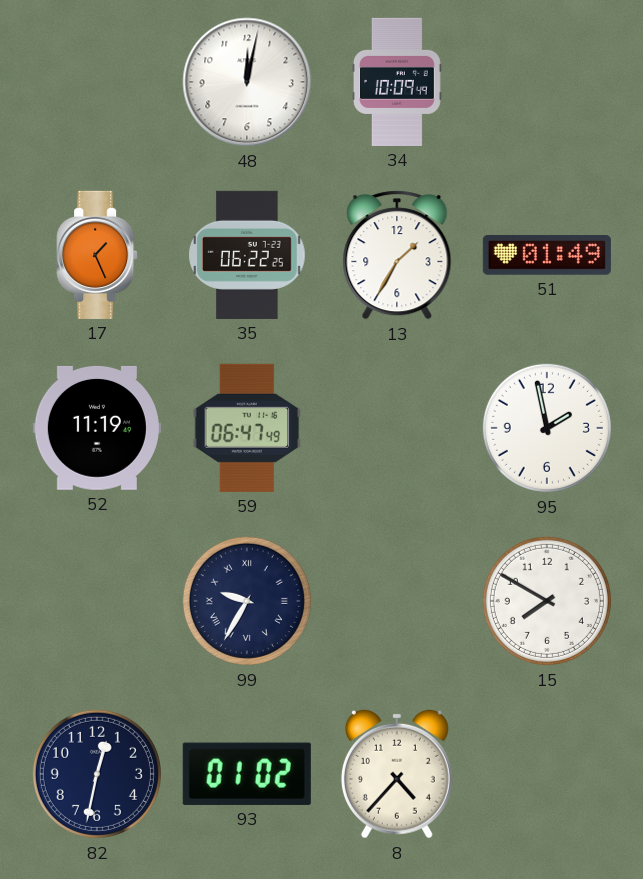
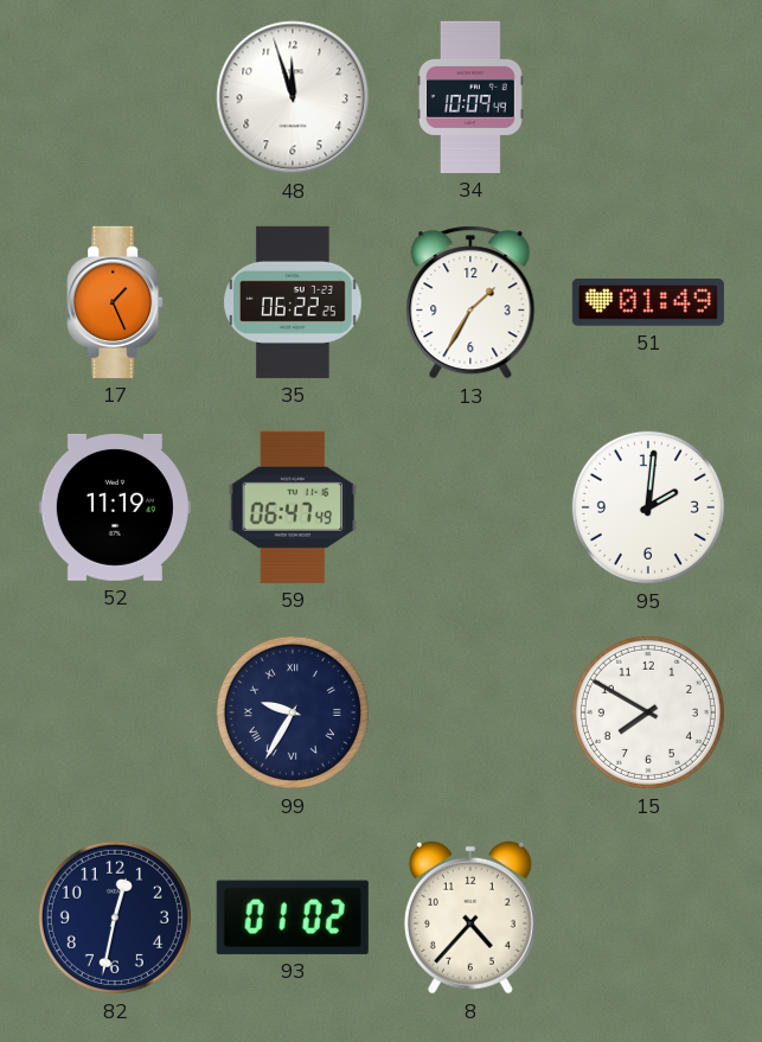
48: 12:02 -> 11:57
95: 1:58 -> 2:01
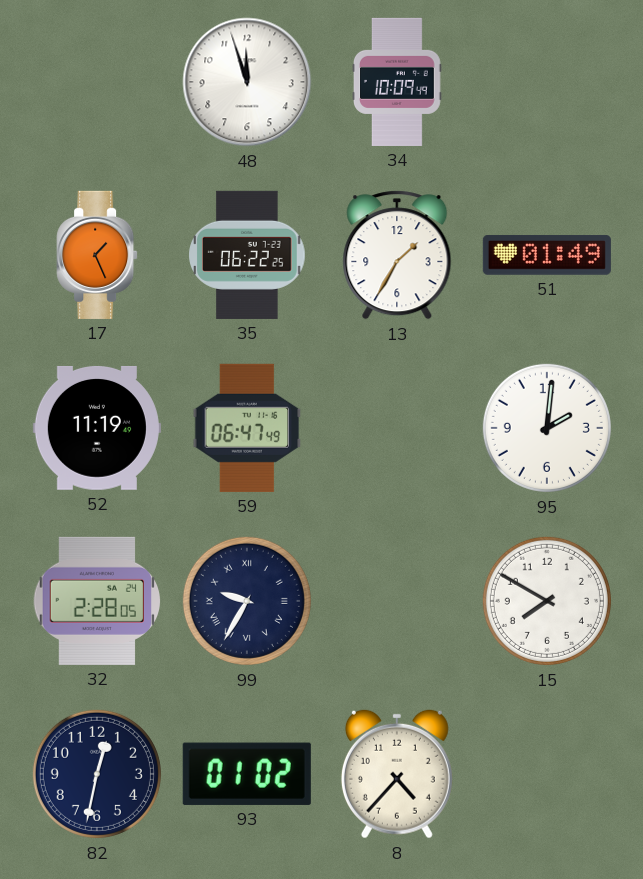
32: none -> 2:28
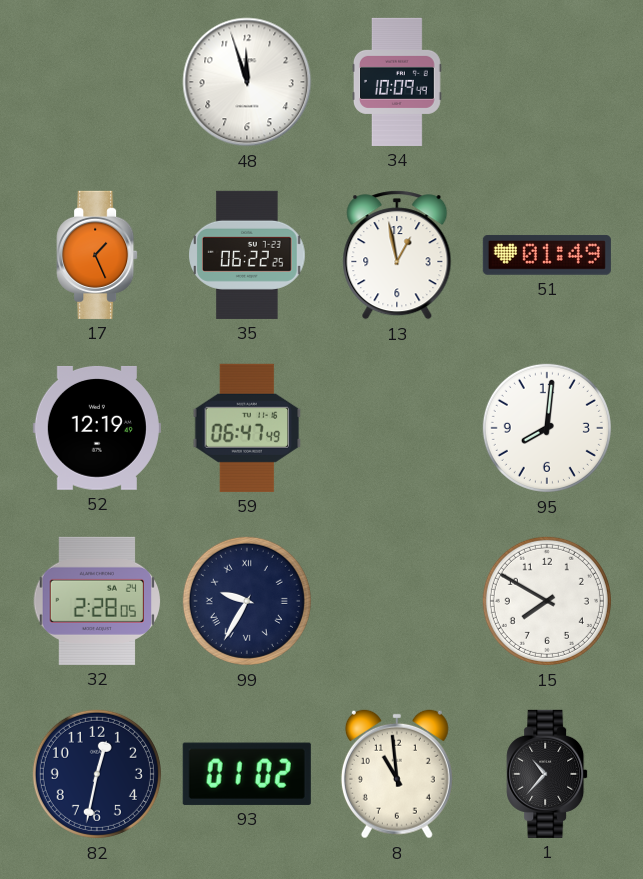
13: 1:35 -> 12:58
52: 11:19 -> 12:19
95: 2:01 -> 8:01
8: 4:37 -> 10:59
1: none -> 10:37
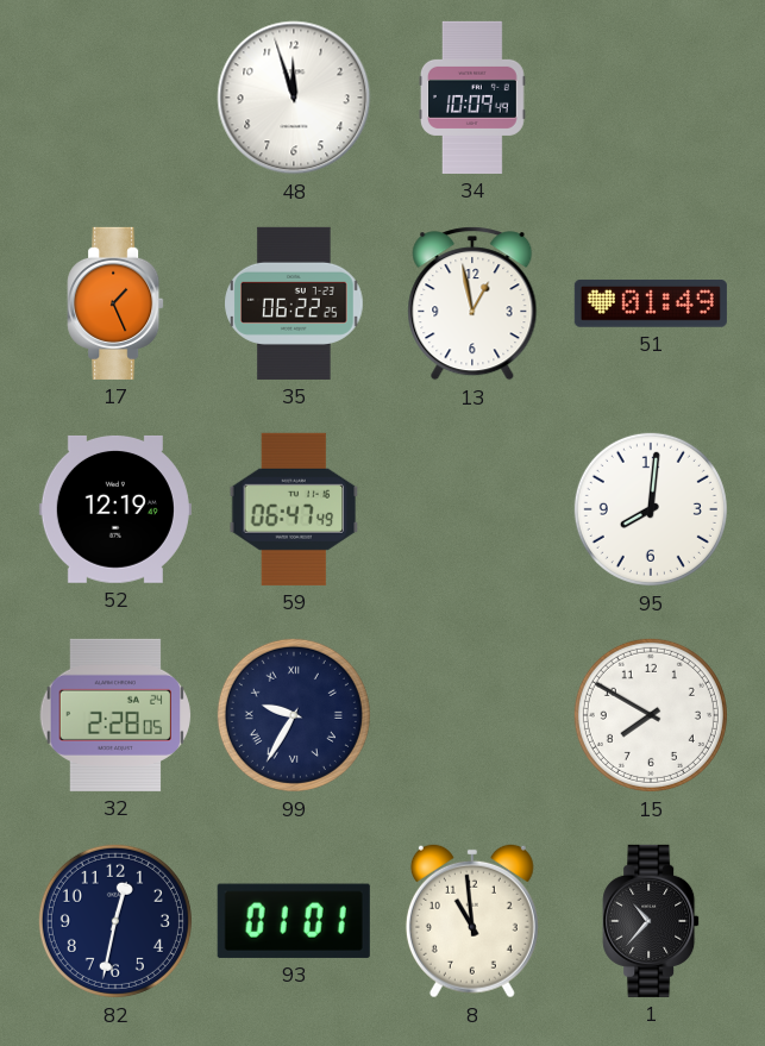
93: 01:02 -> 01:01
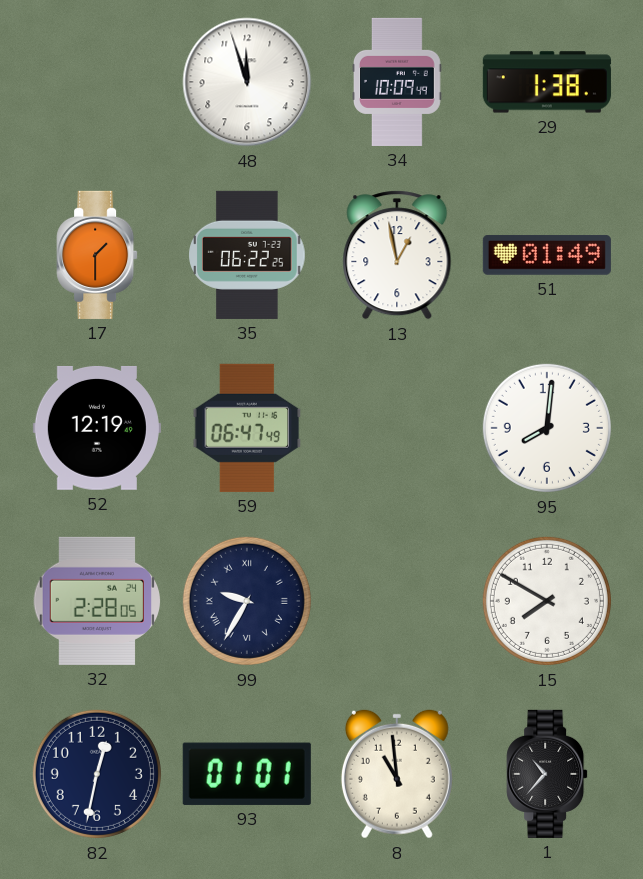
29: none -> 1:38
17: 1:26 -> 1:30
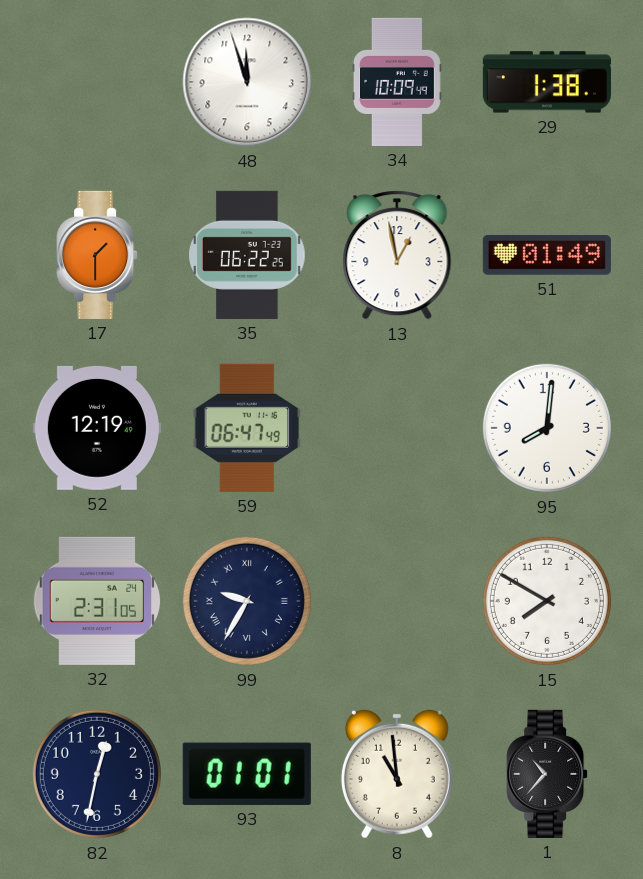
32: 2:28 -> 2:31
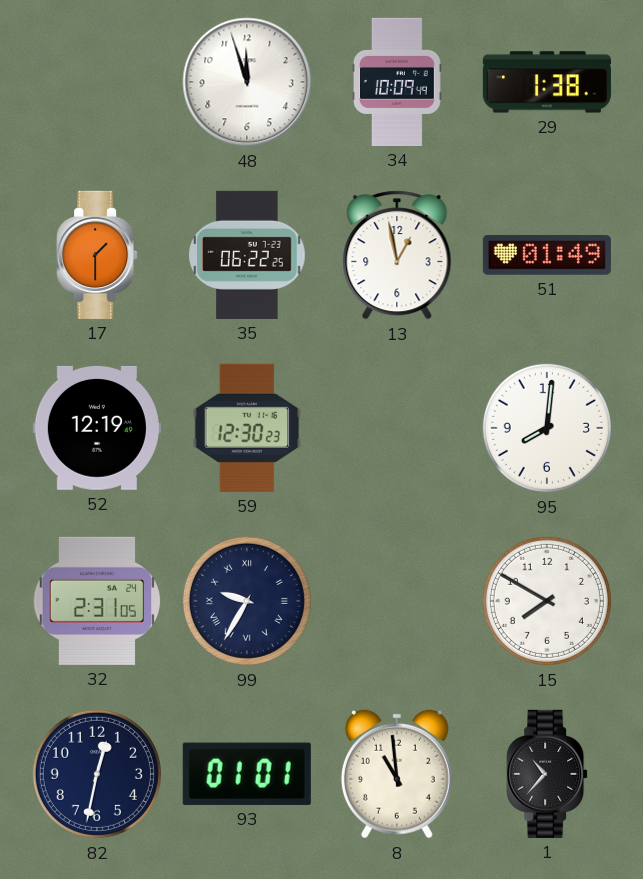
59: 06:47 -> 12:30
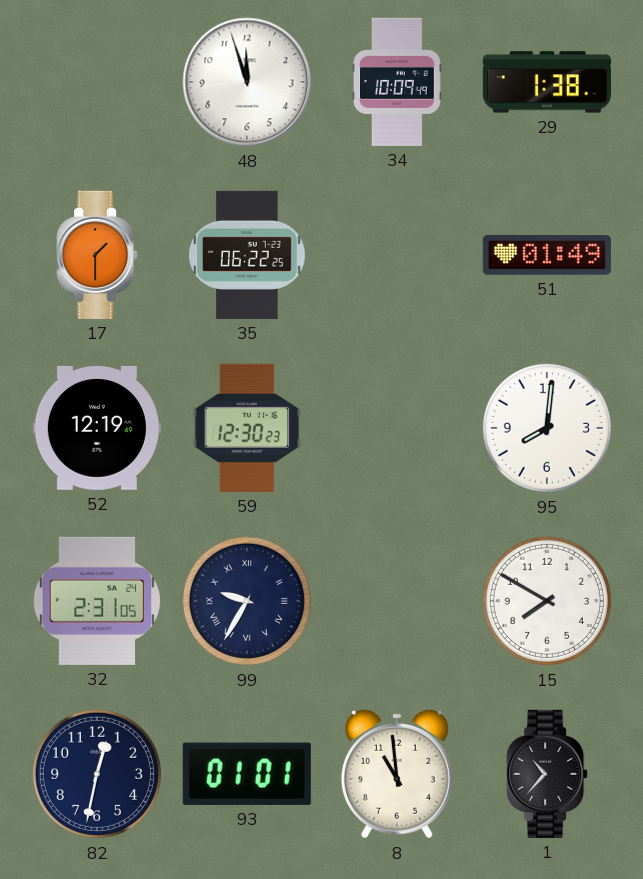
13: 12:58 -> none
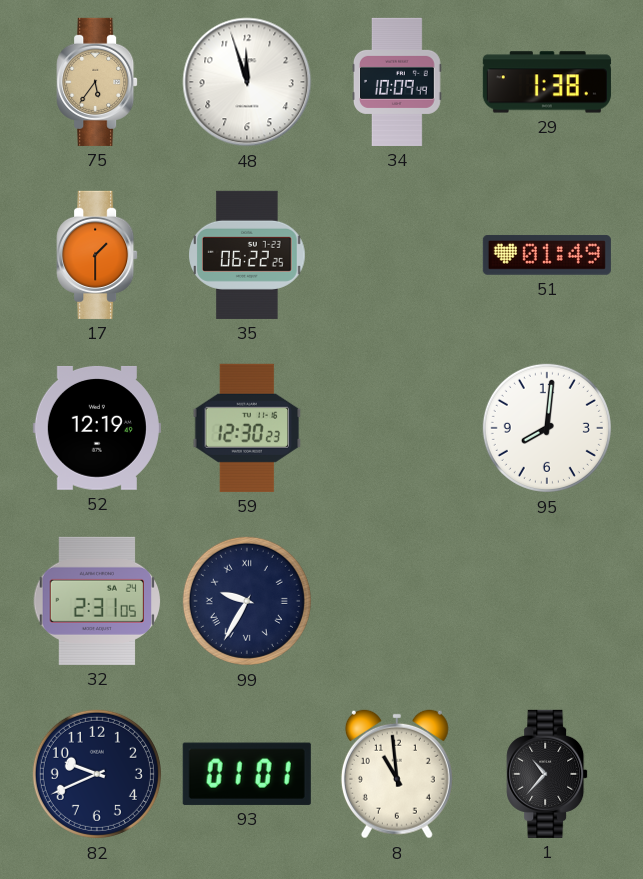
75: none -> 5:36
15: 7:50 -> none
82: 12:32 -> 9:41
